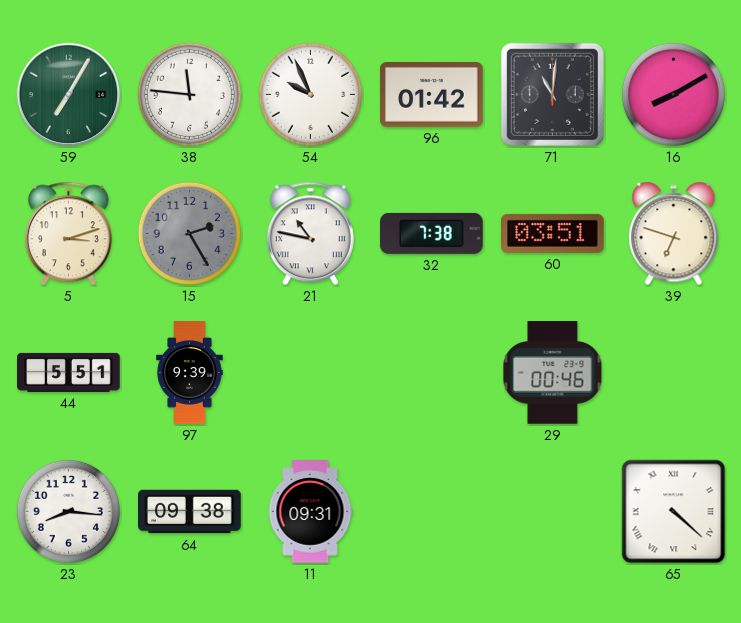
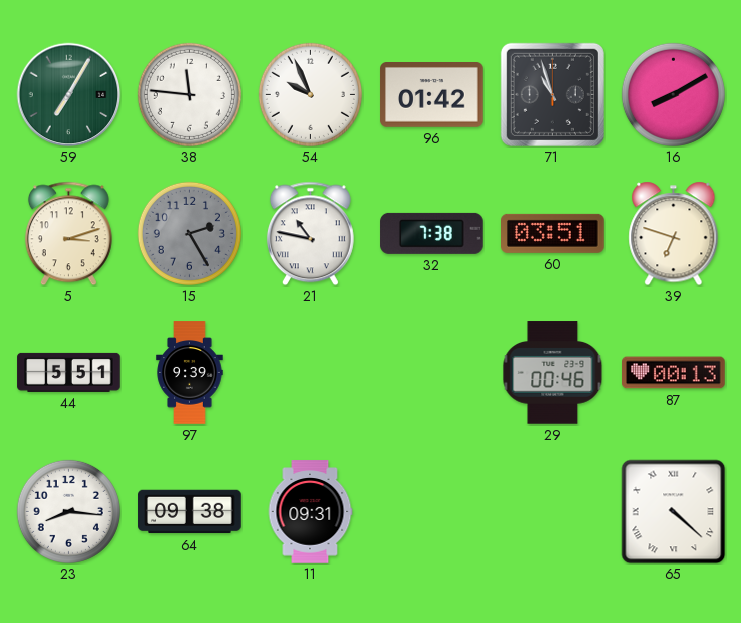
71: 11:01 -> 10:57
87: none -> 00:13
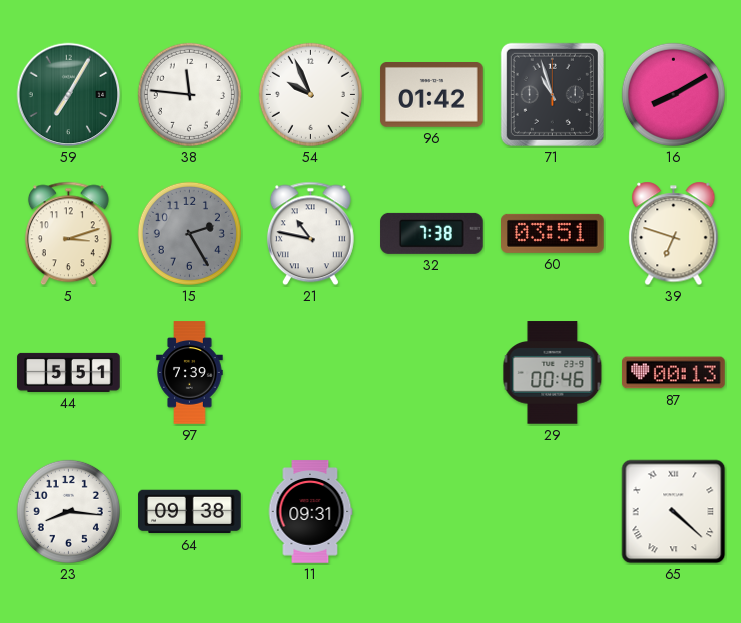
97: 9:39 -> 7:39
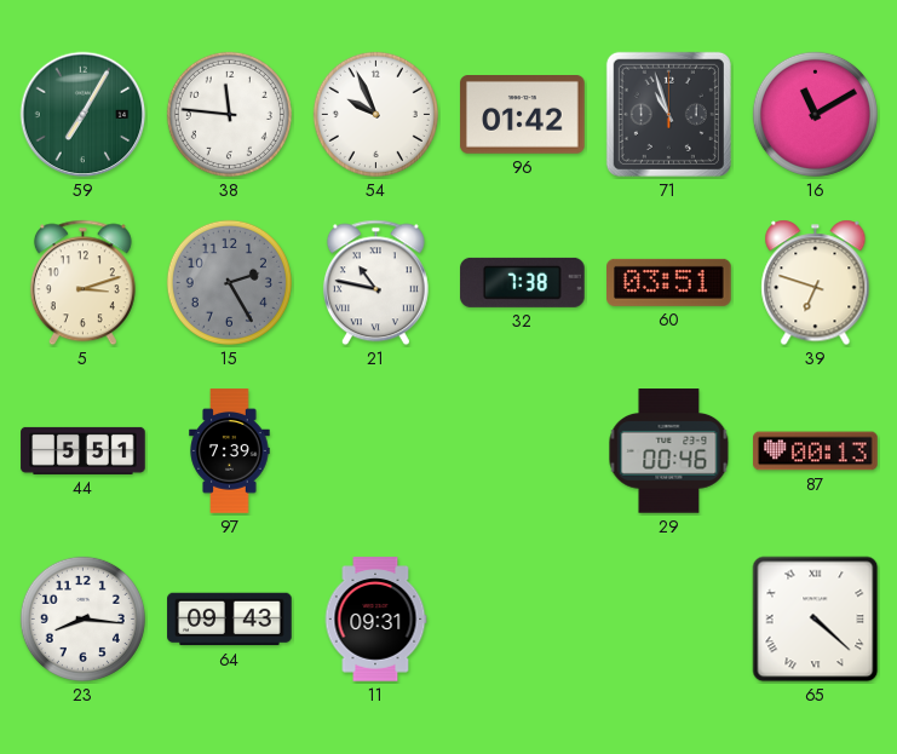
16: 8:10 -> 11:10
64: 09:38 -> 09:43
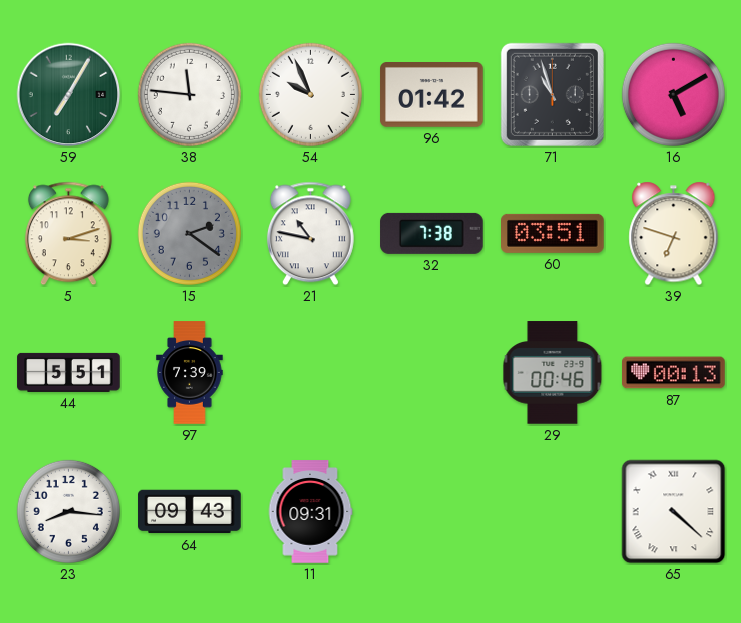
16: 11:10 -> 5:10
15: 2:25 -> 2:21
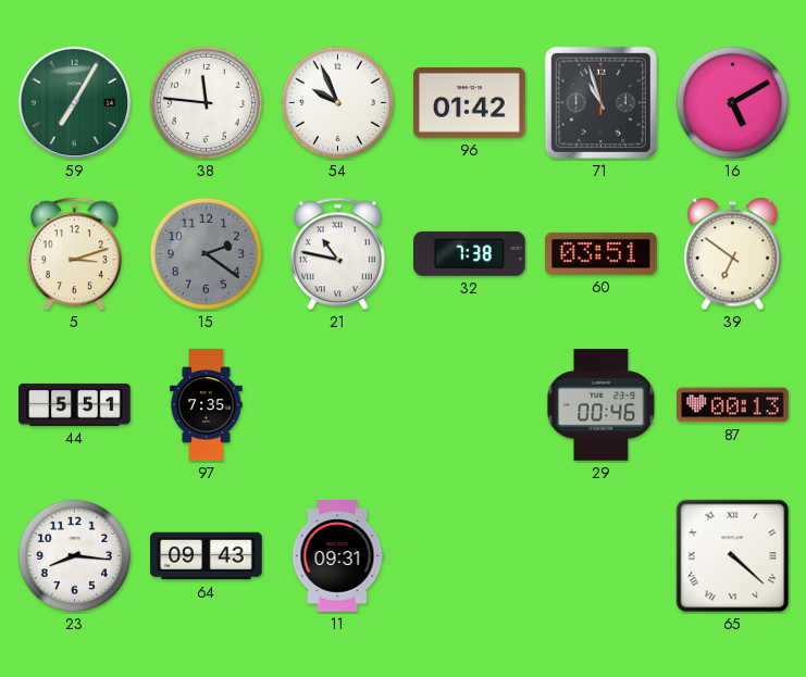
39: 6:48 -> 6:51
97: 7:39 -> 7:35
